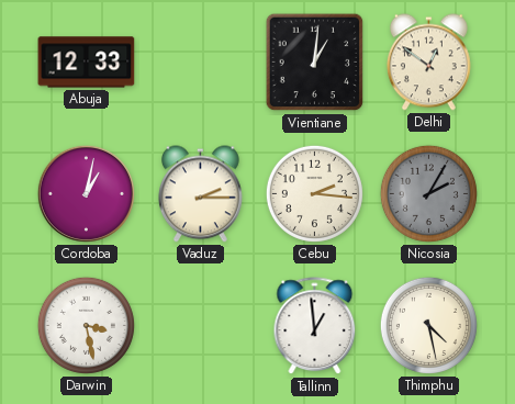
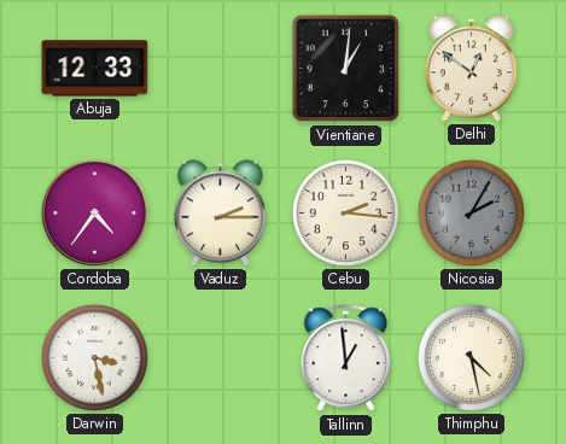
Cordoba: 1:02 -> 4:36
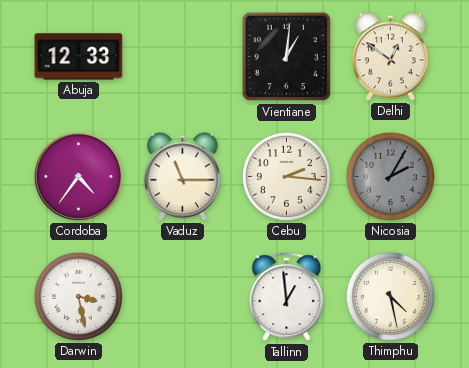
Vaduz: 2:15 -> 11:15
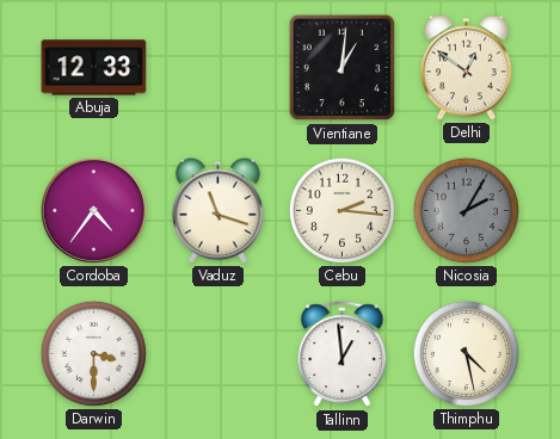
Vaduz: 11:15 -> 11:18
Darwin: 3:28 -> 3:30
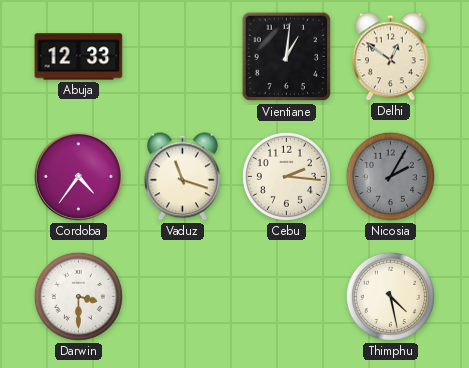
Tallinn: 12:59 -> none
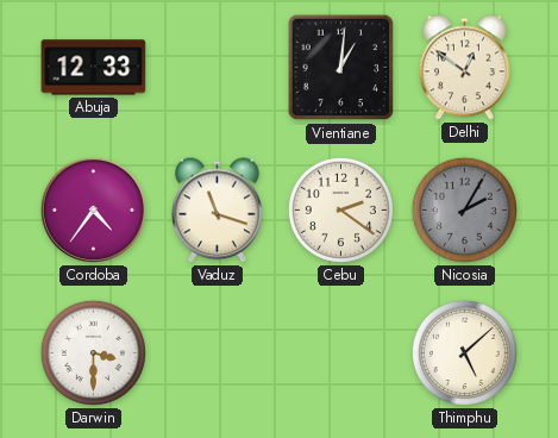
Cebu: 2:16 -> 2:21
Thimphu: 4:28 -> 5:08
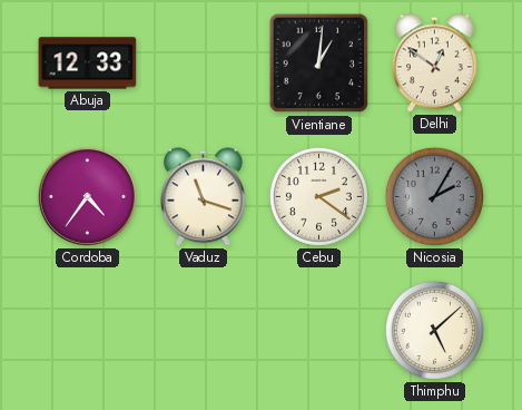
Darwin: 3:30 -> none
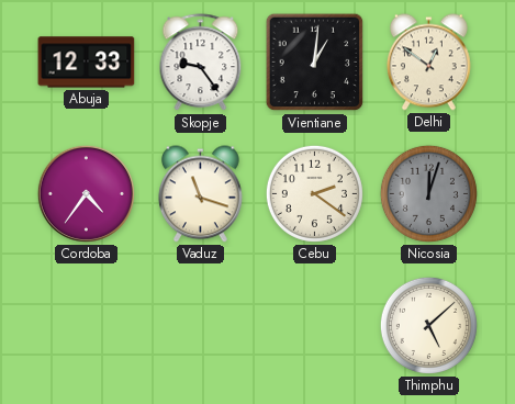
Skopje: none -> 9:24
Nicosia: 2:05 -> 12:03
